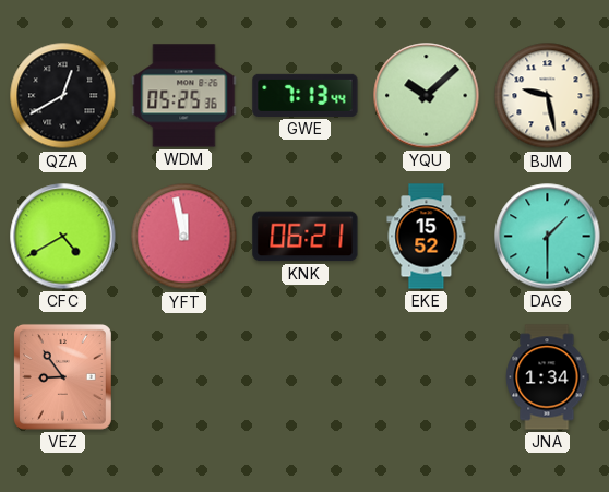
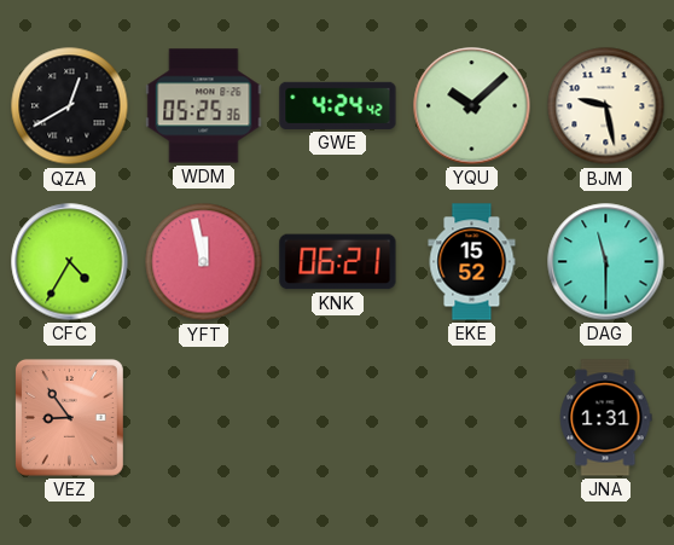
GWE: 7:13 -> 4:24
CFC: 4:40 -> 4:35
DAG: 1:30 -> 11:30
JNA: 1:34 -> 1:31
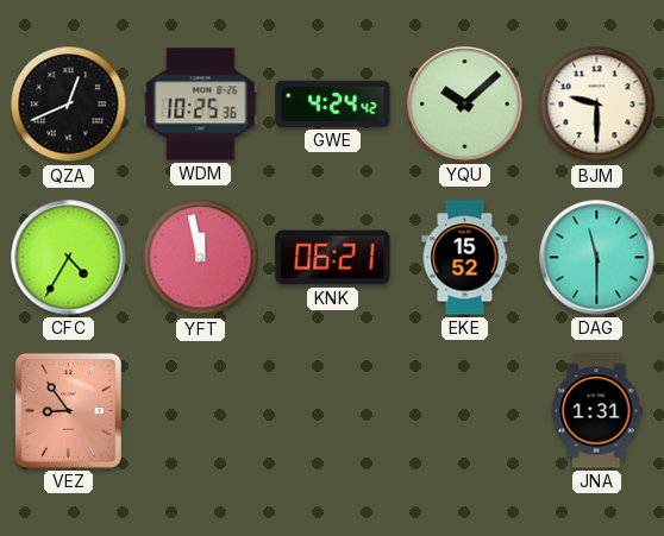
QZA: 12:40 -> 12:41
WDM: 05:25 -> 10:25
BJM: 9:28 -> 9:30
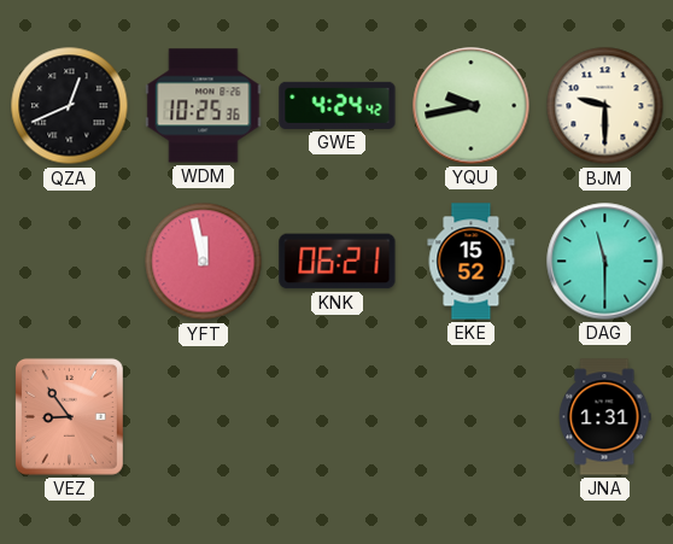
YQU: 10:08 -> 9:43
CFC: 4:35 -> none
